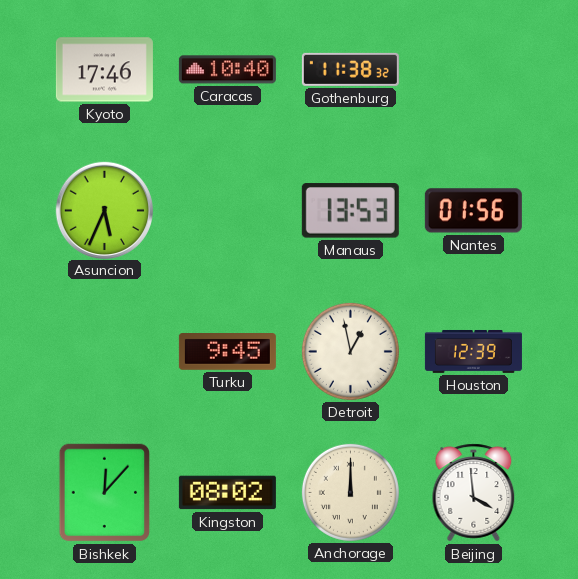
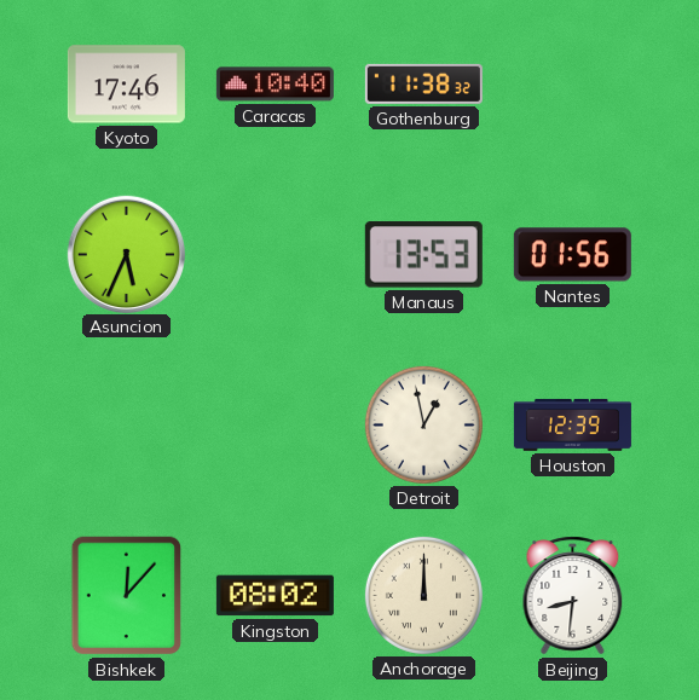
Turku: 9:45 -> none
Beijing: 3:59 -> 8:31
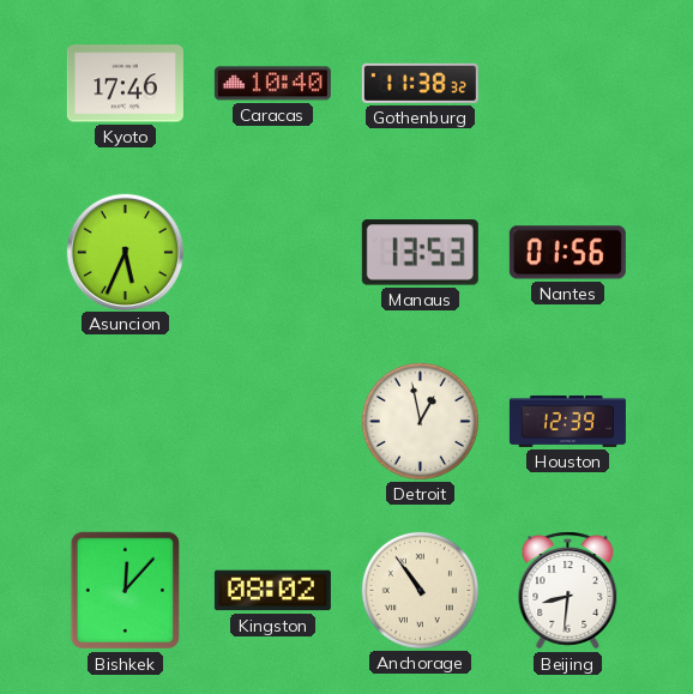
Anchorage: 12:00 -> 10:54
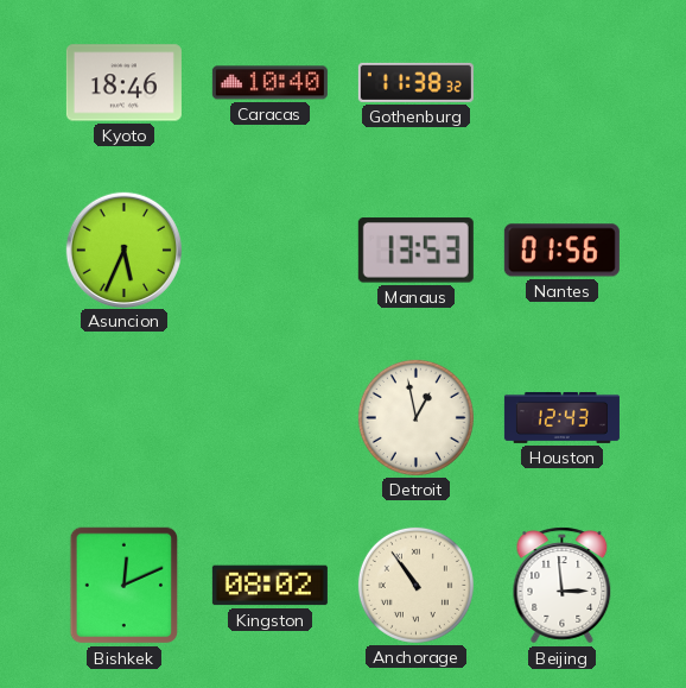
Kyoto: 17:46 -> 18:46
Houston: 12:39 -> 12:43
Bishkek: 12:07 -> 12:11
Beijing: 8:31 -> 2:59
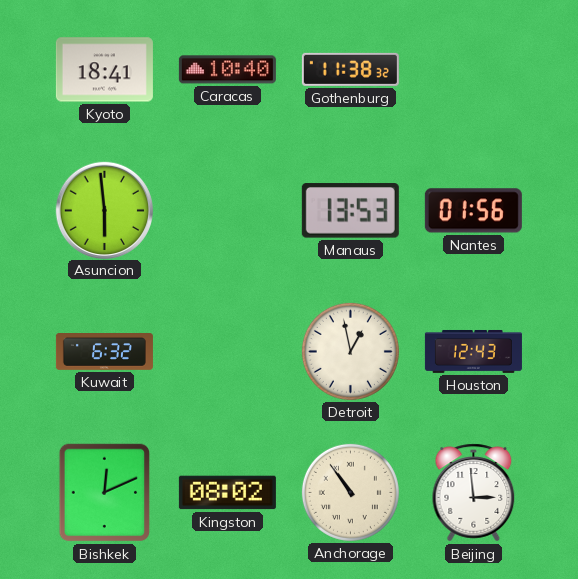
Kyoto: 18:46 -> 18:41
Asuncion: 5:34 -> 5:59
Kuwait: none -> 6:32
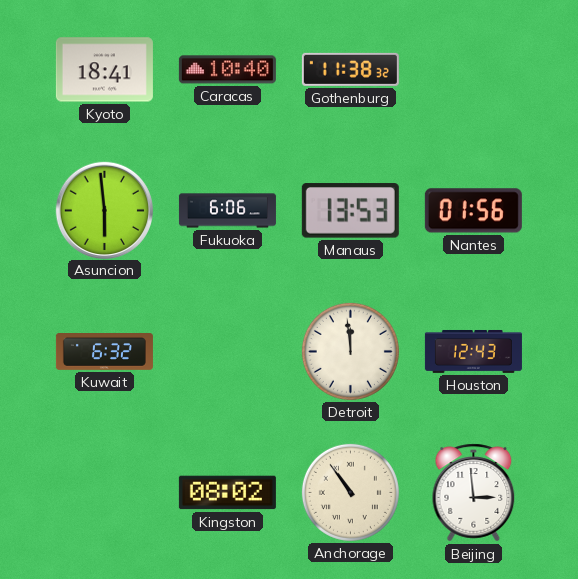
Fukuoka: none -> 6:06
Detroit: 12:58 -> 11:59
Bishkek: 12:11 -> none
